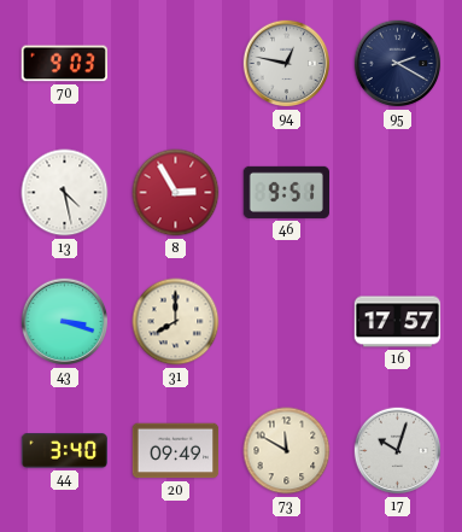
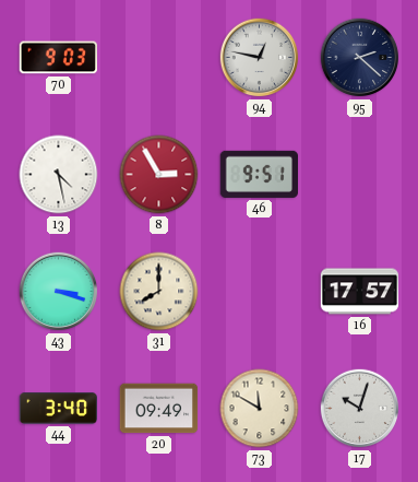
95: 2:20 -> 2:22
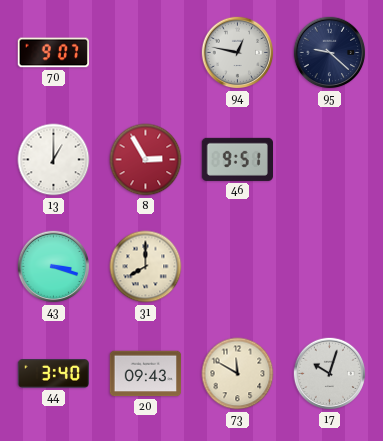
70: 9:03 -> 9:07
95: 2:22 -> 9:22
13: 4:28 -> 1:00
16: 17:57 -> none
20: 09:49 -> 09:43
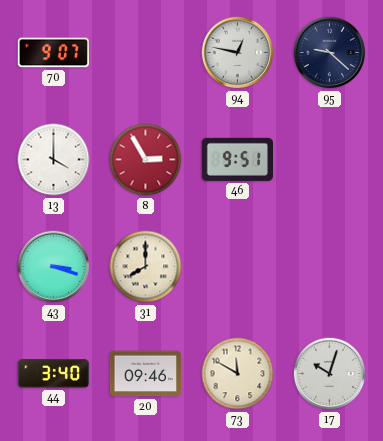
13: 1:00 -> 4:00
20: 09:43 -> 09:46
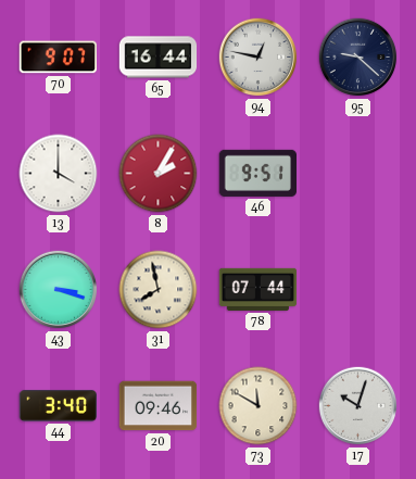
65: none -> 16:44
8: 2:55 -> 2:05
31: 8:00 -> 7:58
78: none -> 07:44
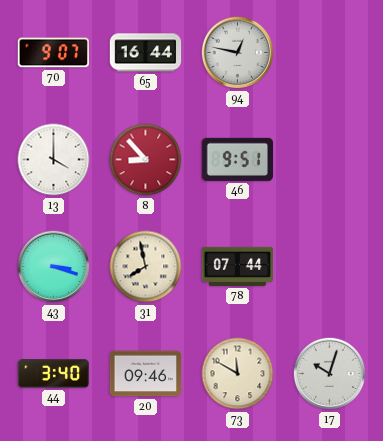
95: 9:22 -> none
8: 2:05 -> 8:53
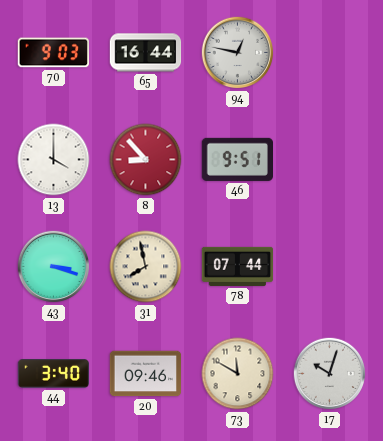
70: 9:07 -> 9:03
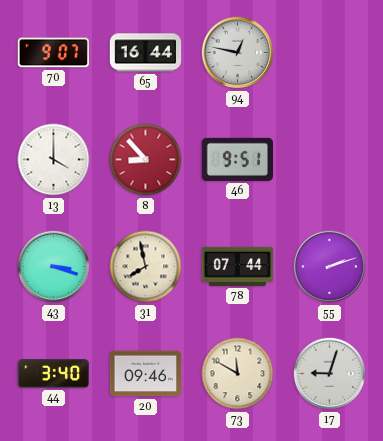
70: 9:03 -> 9:07
55: none -> 2:12
17: 10:03 -> 9:03
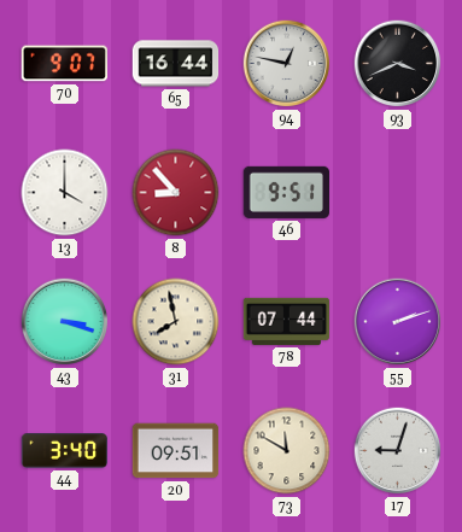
93: none -> 3:41
20: 09:46 -> 09:51
